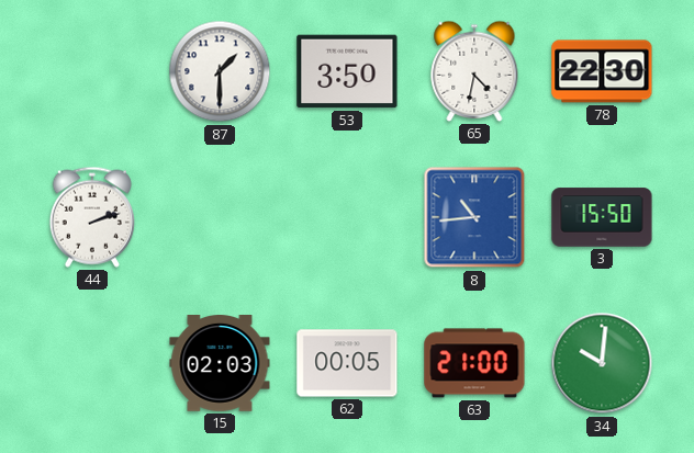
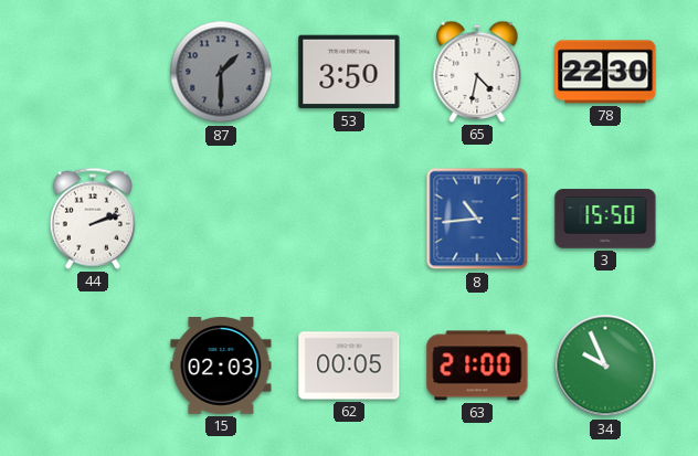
87 dial: white -> grey
34: 10:01 -> 9:56
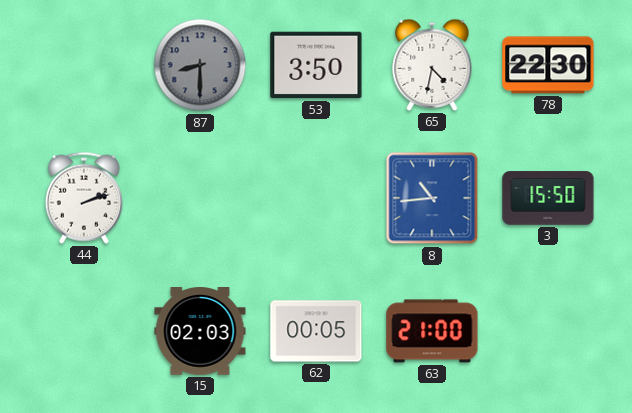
87: 1:30 -> 8:30
34: 9:56 -> none
